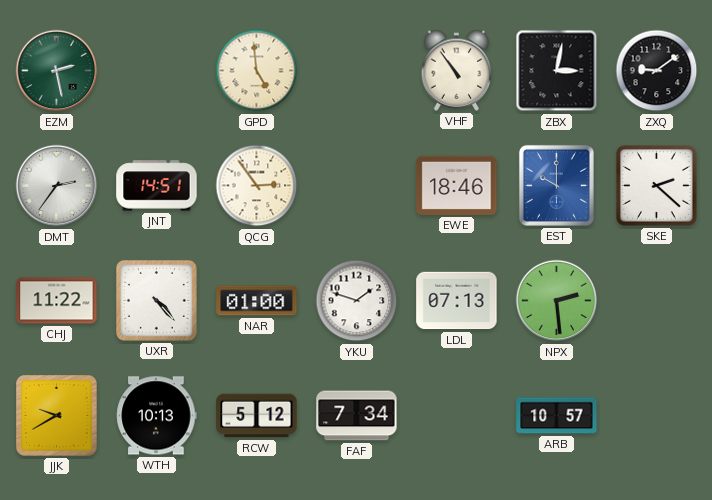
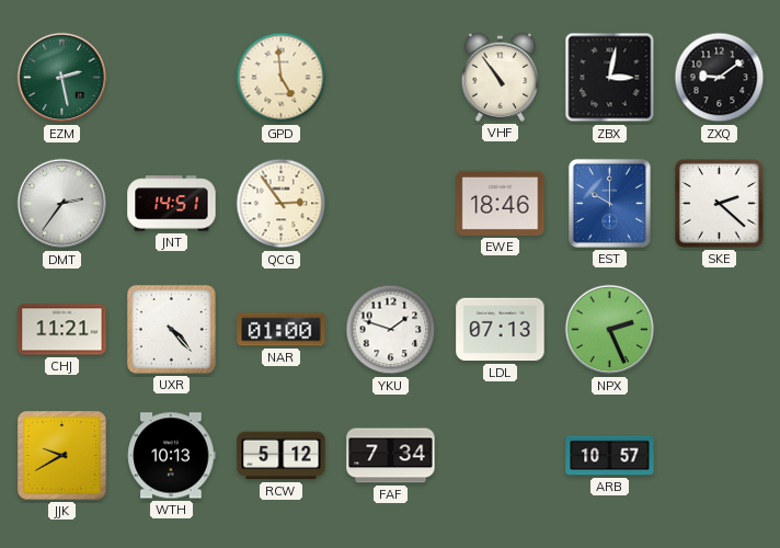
CHJ: 11:22 -> 11:21
NPX: 2:29 -> 2:26
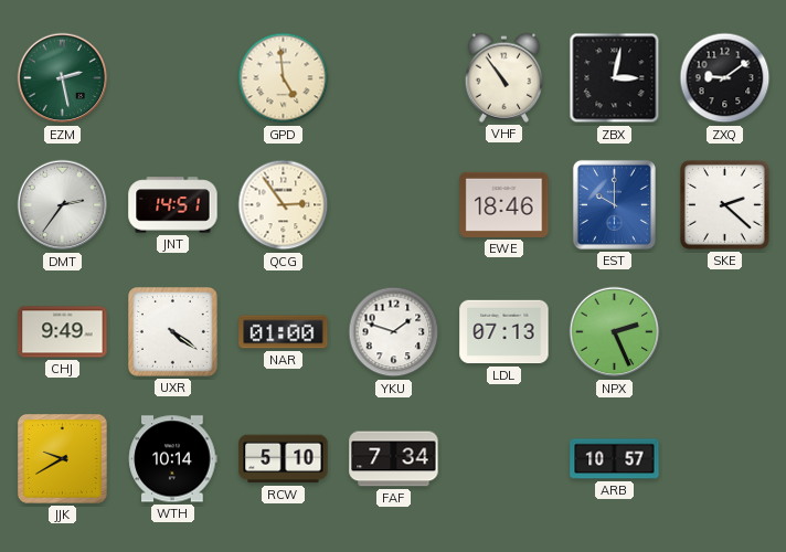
CHJ: 11:21 -> 9:49
UXR: 4:23 -> 4:21
WTH: 10:13 -> 10:14
RCW: 5:12 -> 5:10
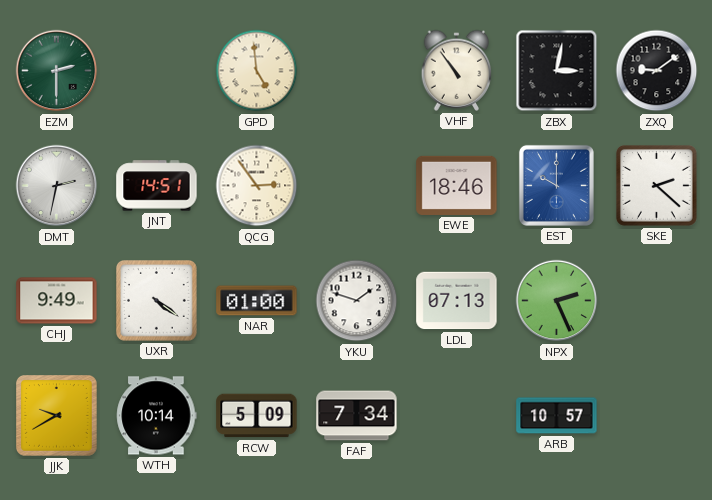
EZM: 2:28 -> 2:30
DMT: 2:36 -> 2:32
RCW: 5:10 -> 5:09
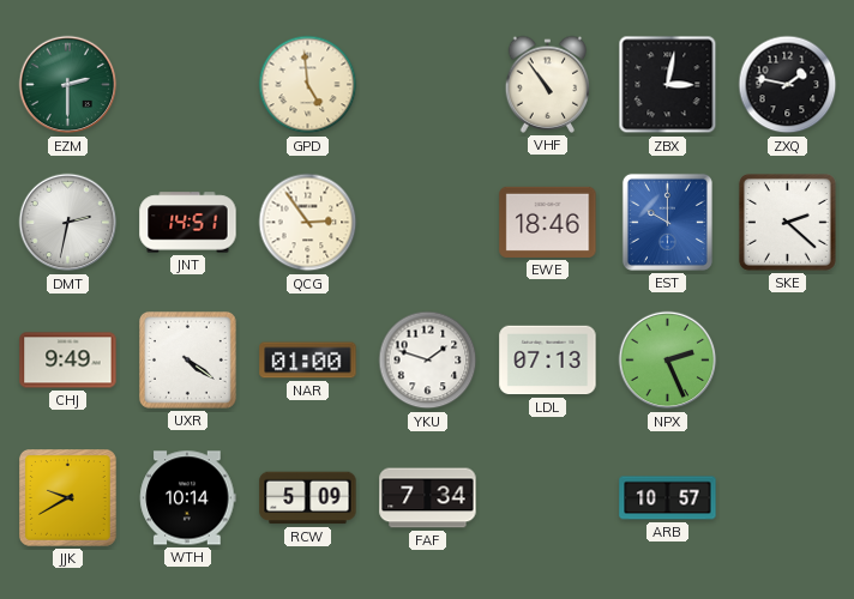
ZXQ: 9:09 -> 1:47
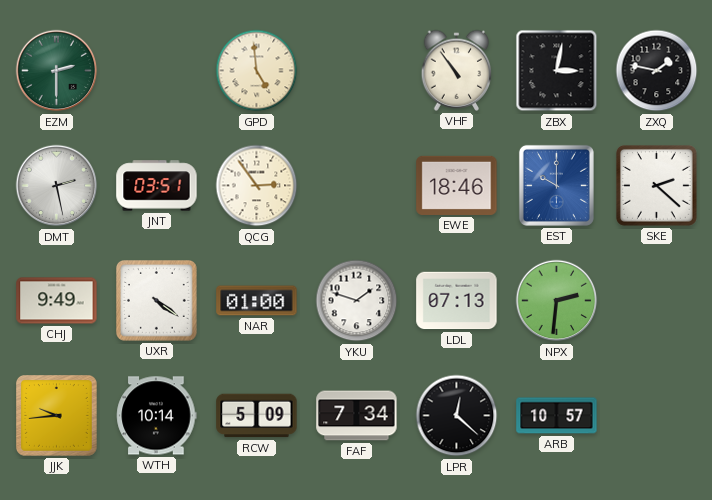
DMT: 2:32 -> 2:28
JNT: 14:51 -> 03:51
NPX: 2:26 -> 2:31
JJK: 9:40 -> 9:44
LPR: none -> 12:22
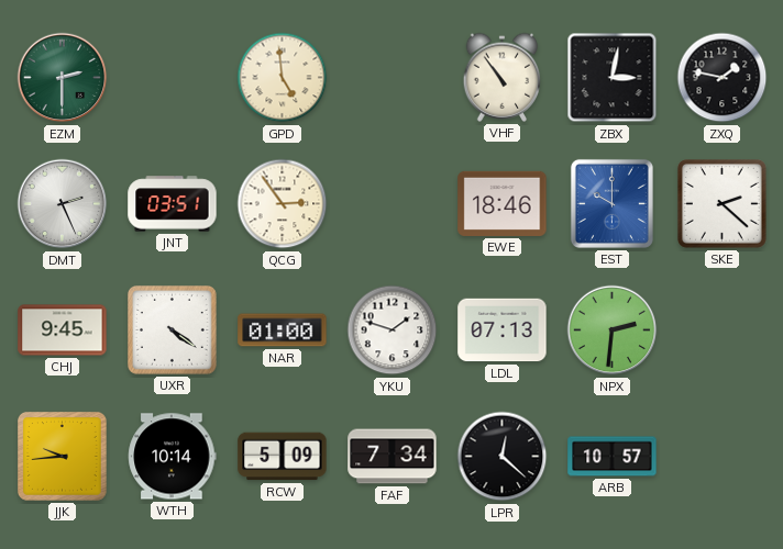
DMT: 2:28 -> 2:26
CHJ: 9:49 -> 9:45
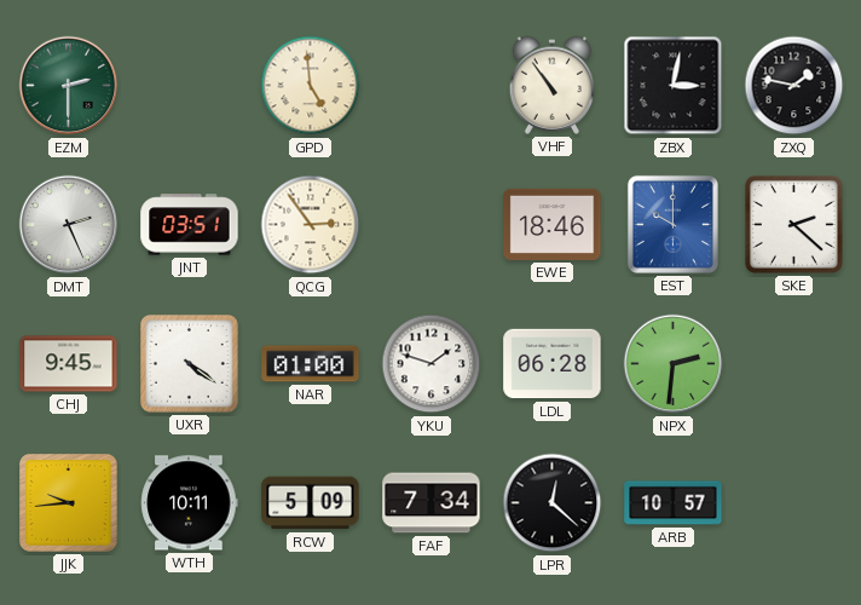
LDL: 07:13 -> 06:28
WTH: 10:14 -> 10:11
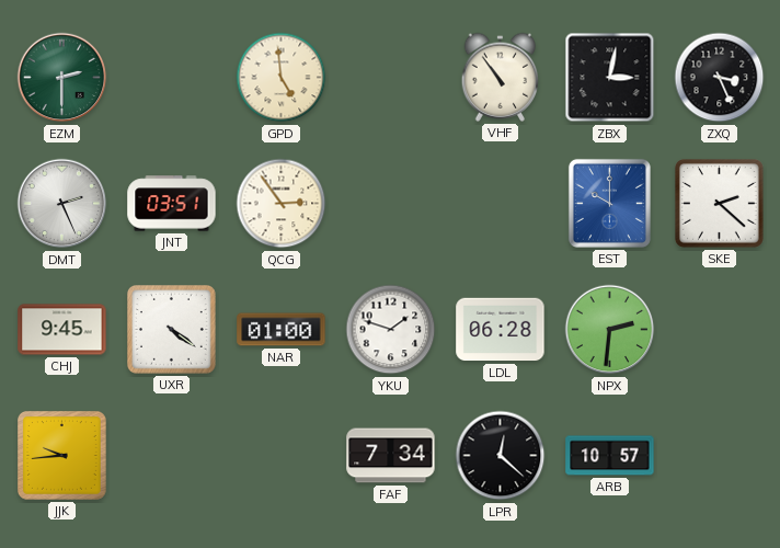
ZXQ: 1:47 -> 3:26
EWE: 18:46 -> none
WTH: 10:11 -> none
RCW: 5:09 -> none
